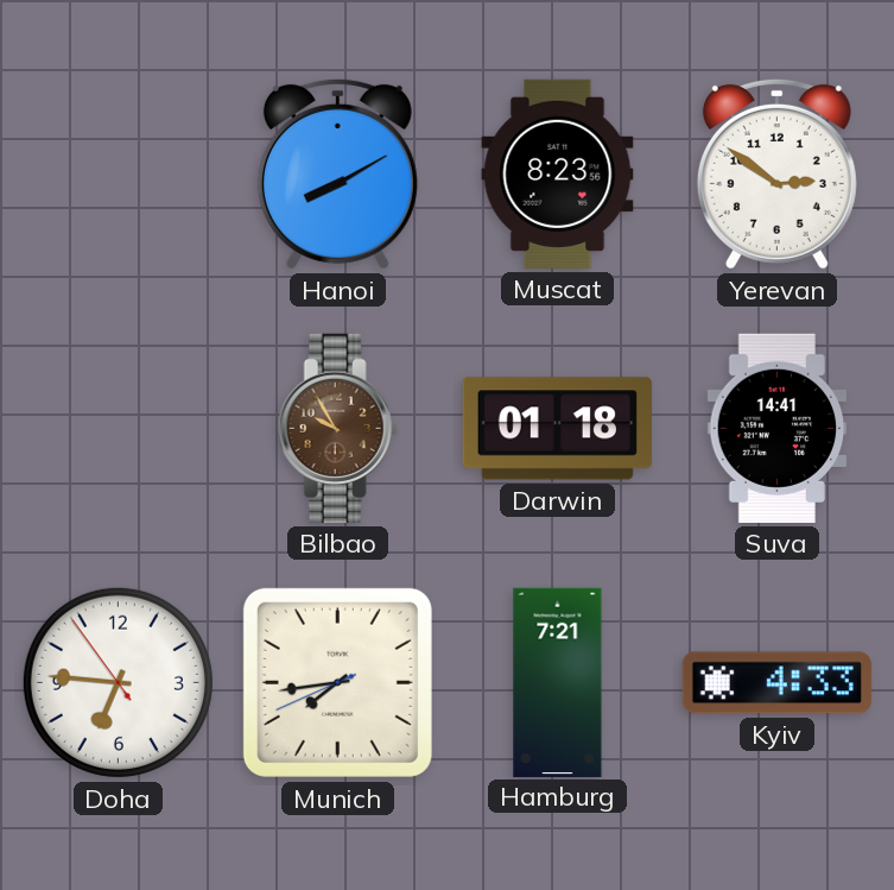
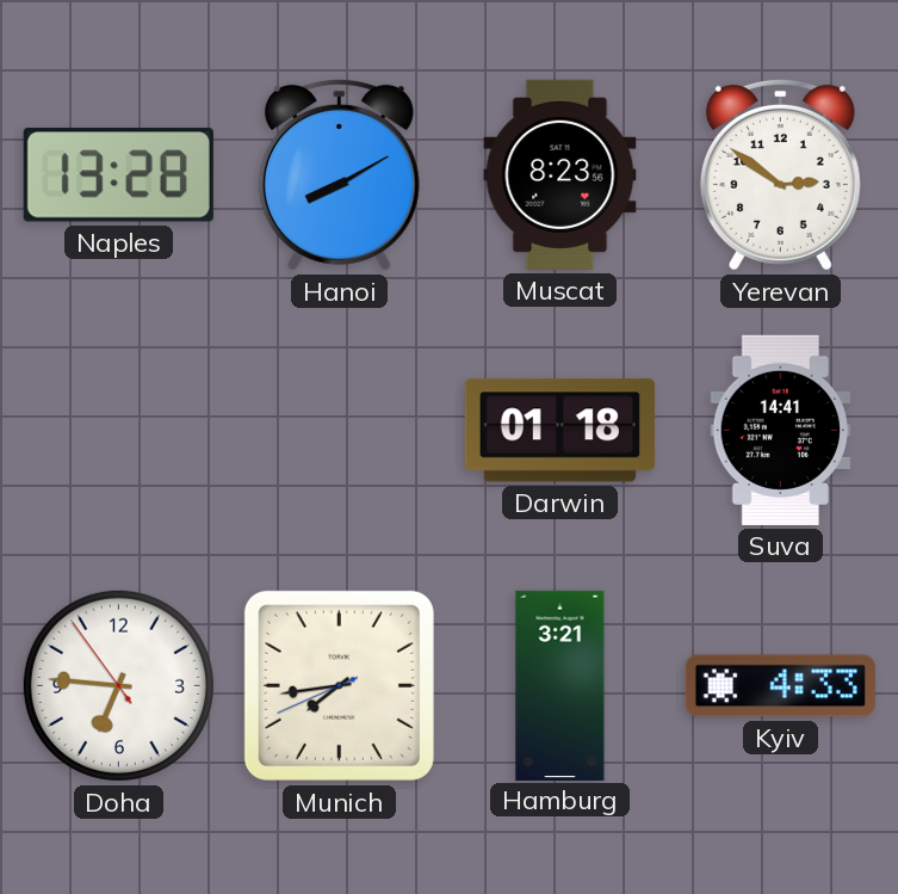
Naples: none -> 13:28
Bilbao: 9:55 -> none
Hamburg: 7:21 -> 3:21
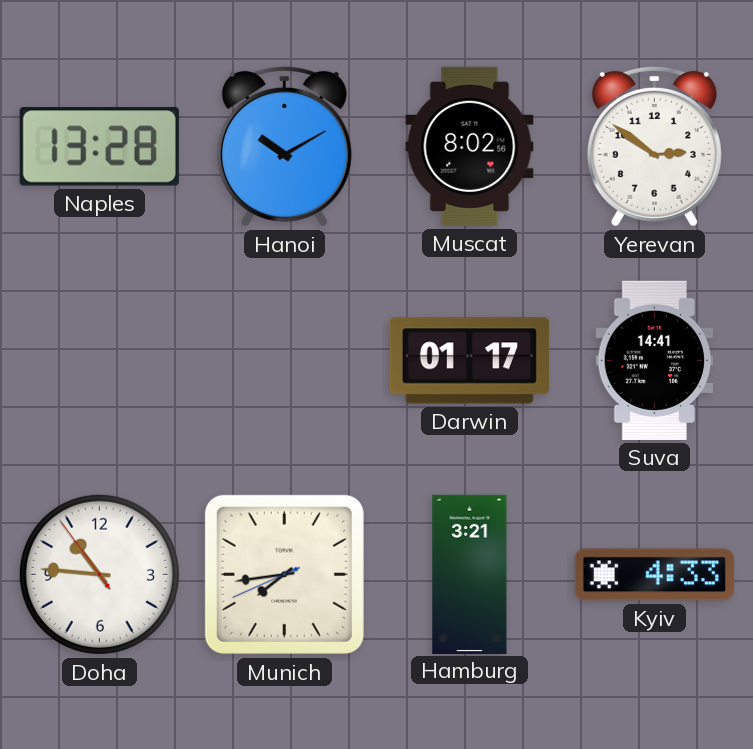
Hanoi: 8:10 -> 10:10
Muscat: 8:23 -> 8:02
Darwin: 01:18 -> 01:17
Doha: 6:45 -> 10:45
